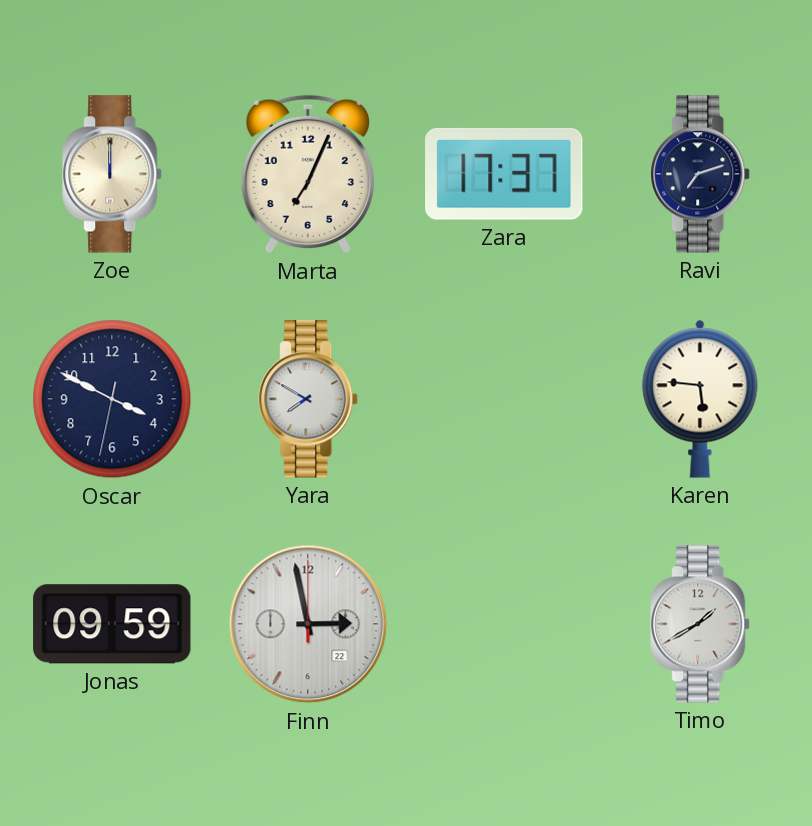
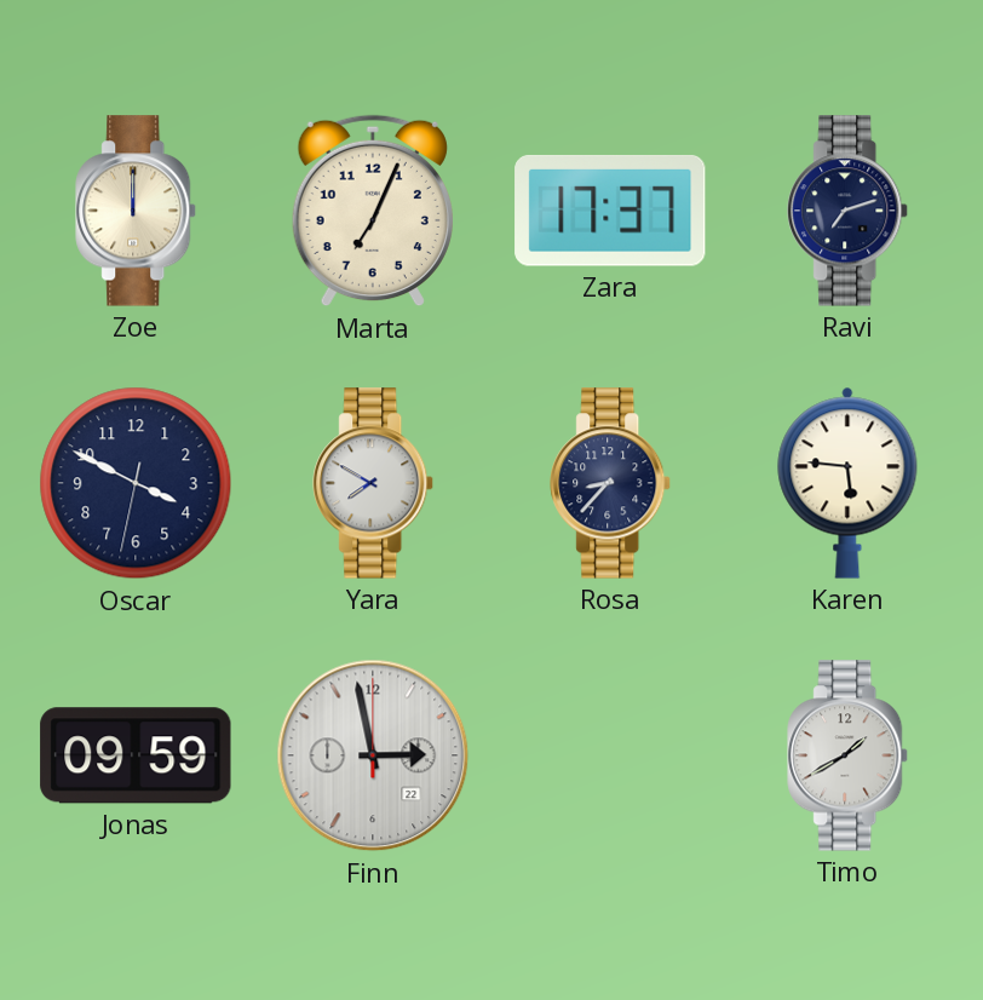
Rosa: none -> 8:37
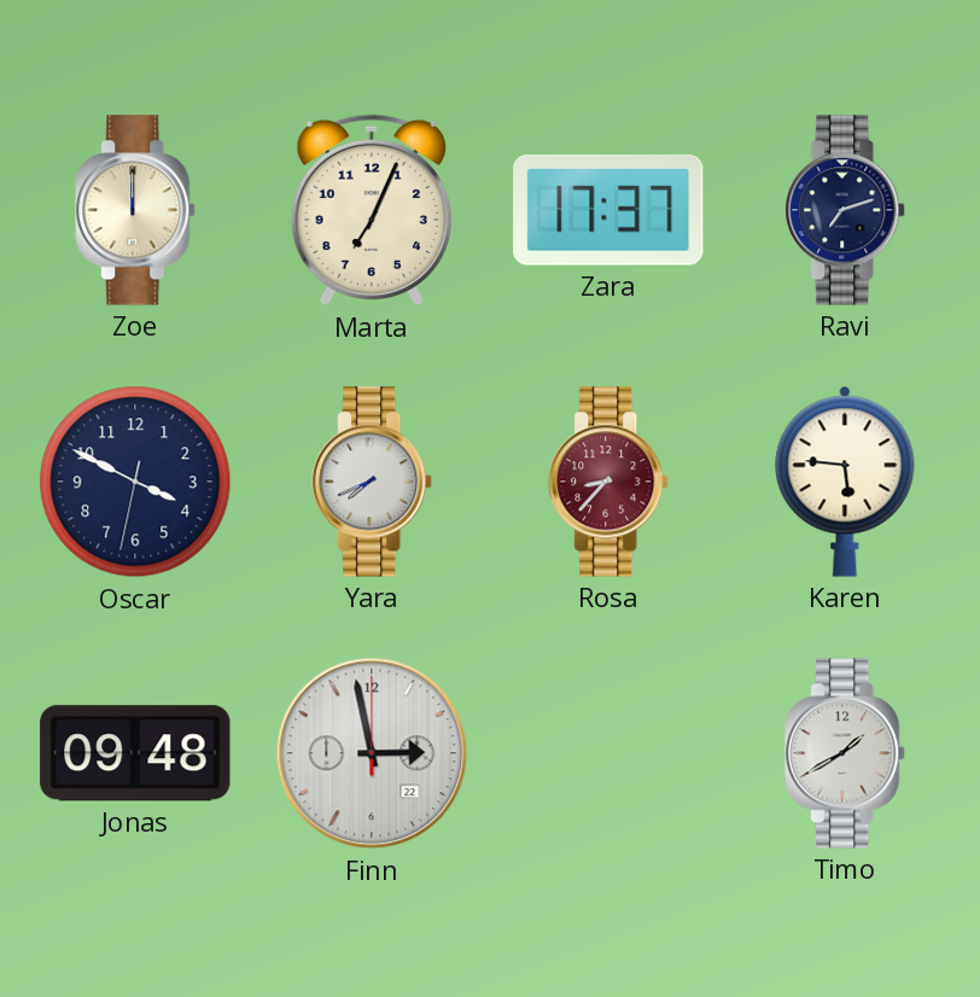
Yara: 7:50 -> 7:41
Rosa dial: navy -> burgundy
Jonas: 09:59 -> 09:48
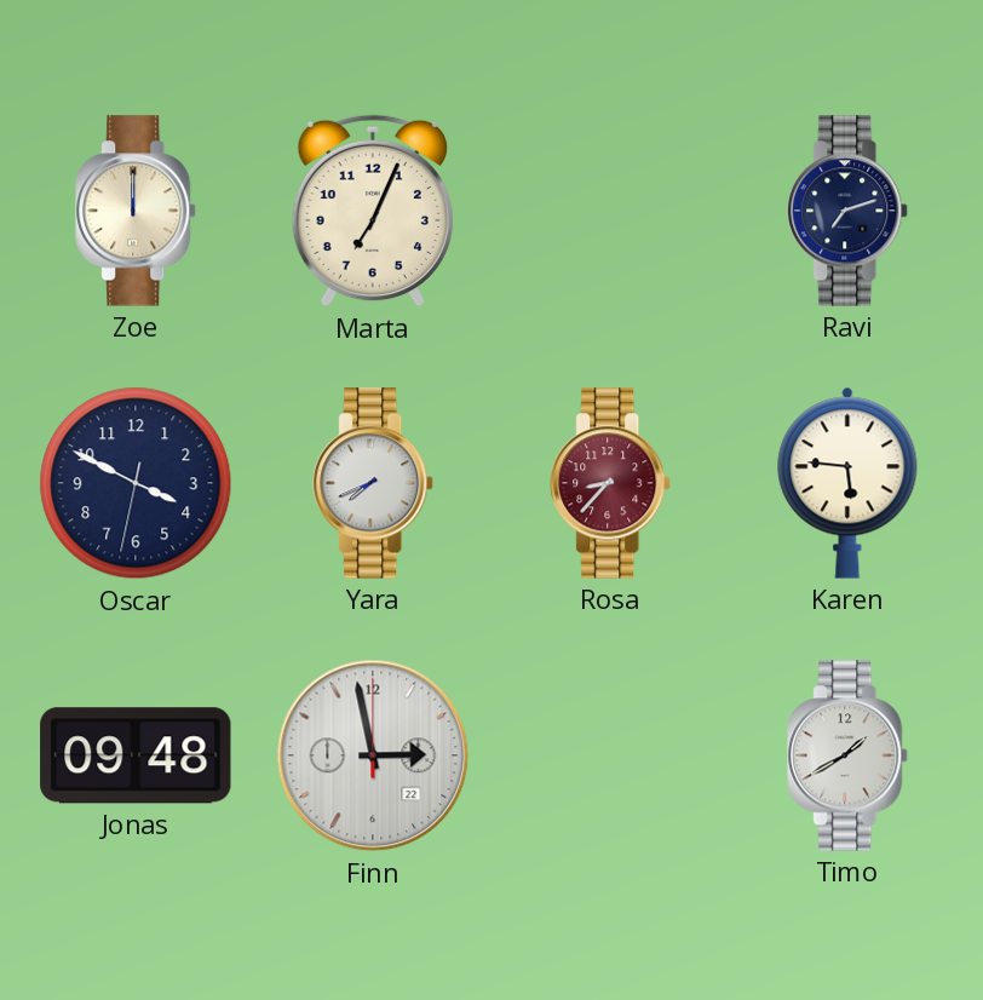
Zara: 17:37 -> none
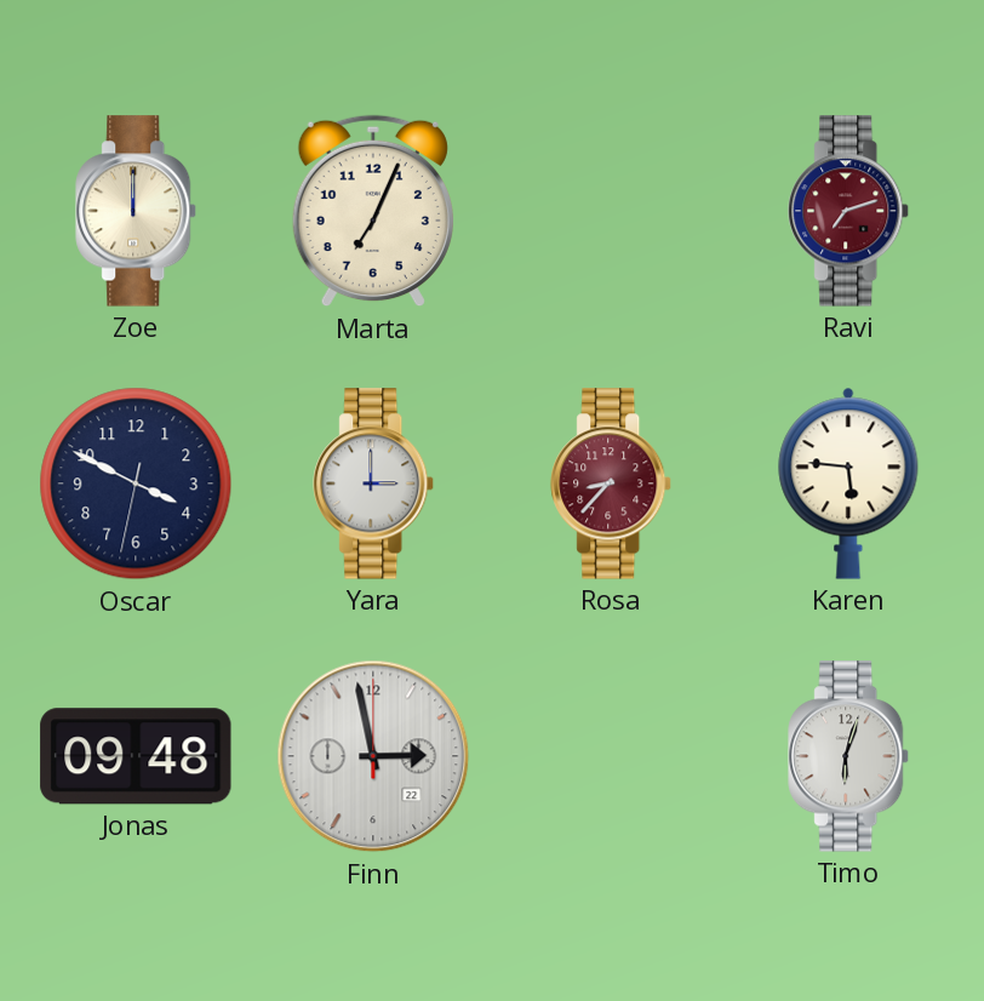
Ravi dial: navy -> burgundy
Yara: 7:41 -> 3:00
Timo: 1:40 -> 6:03
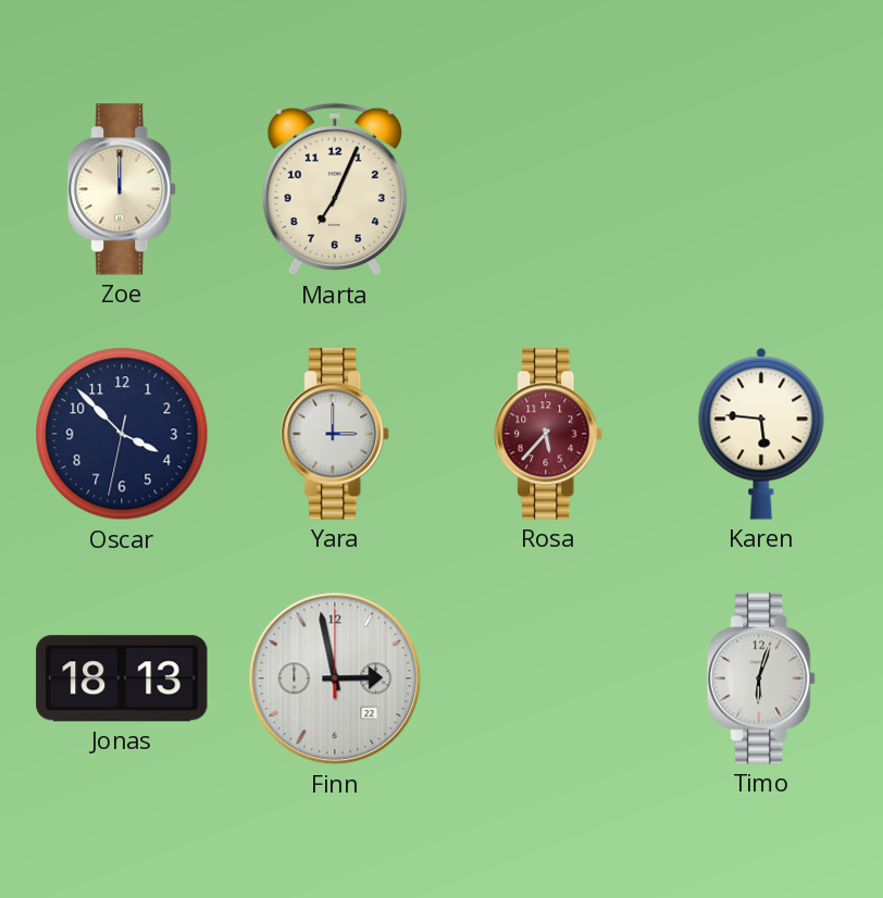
Ravi: 7:12 -> none
Oscar: 3:49 -> 3:52
Rosa: 8:37 -> 5:37
Jonas: 09:48 -> 18:13
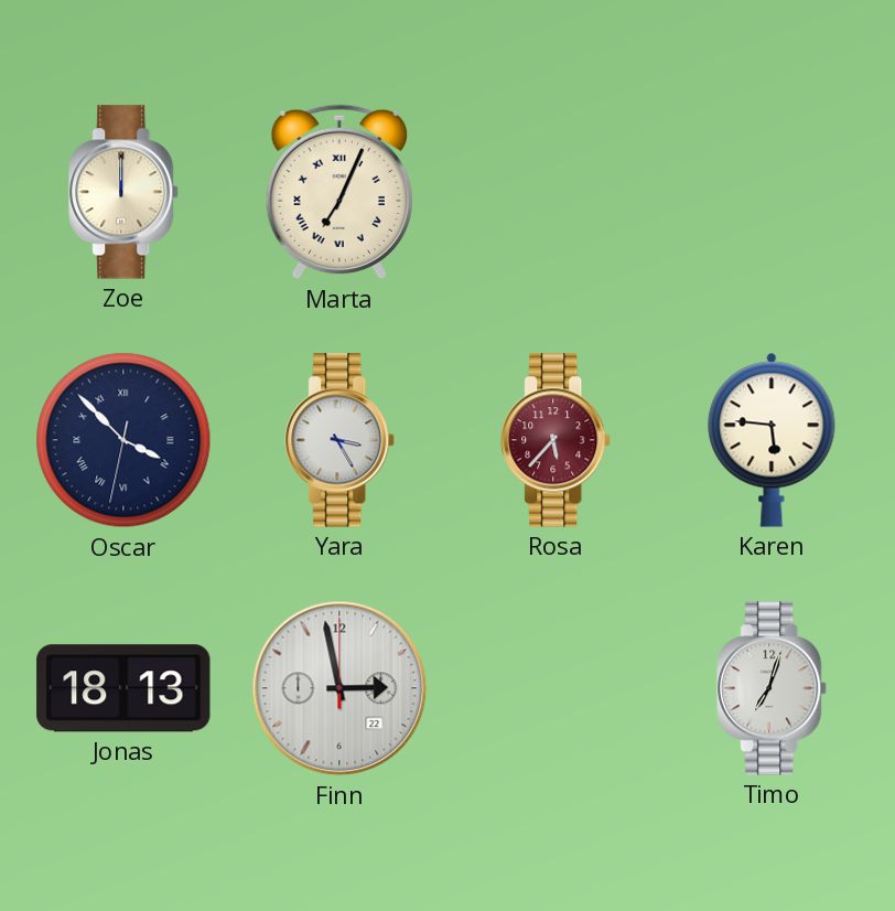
Marta numerals: Arabic -> Roman
Oscar numerals: Arabic -> Roman
Yara: 3:00 -> 3:25
Timo: 6:03 -> 7:03
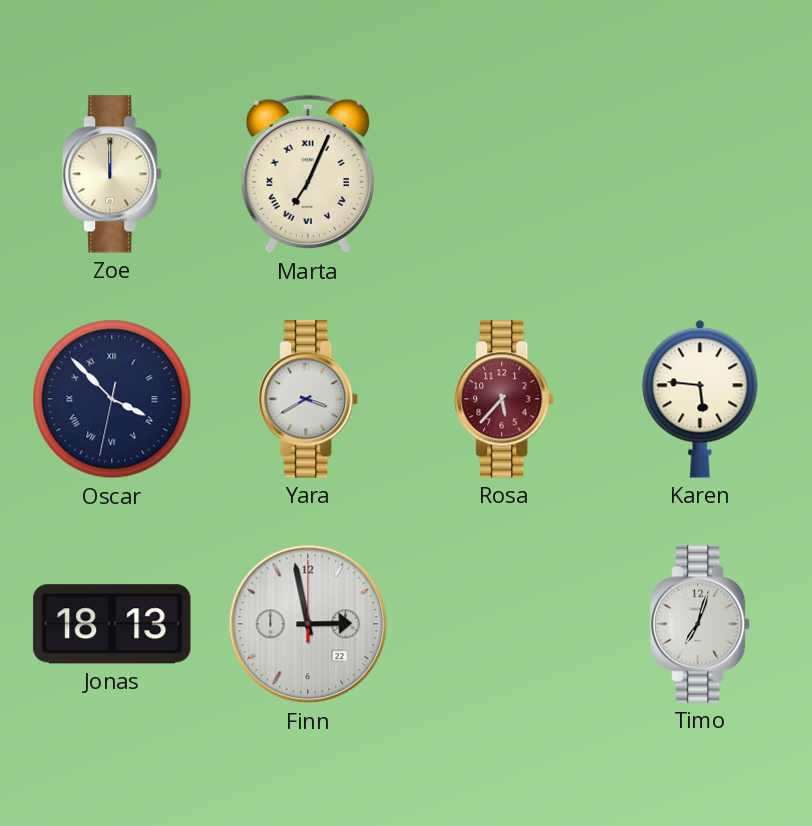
Yara: 3:25 -> 3:40
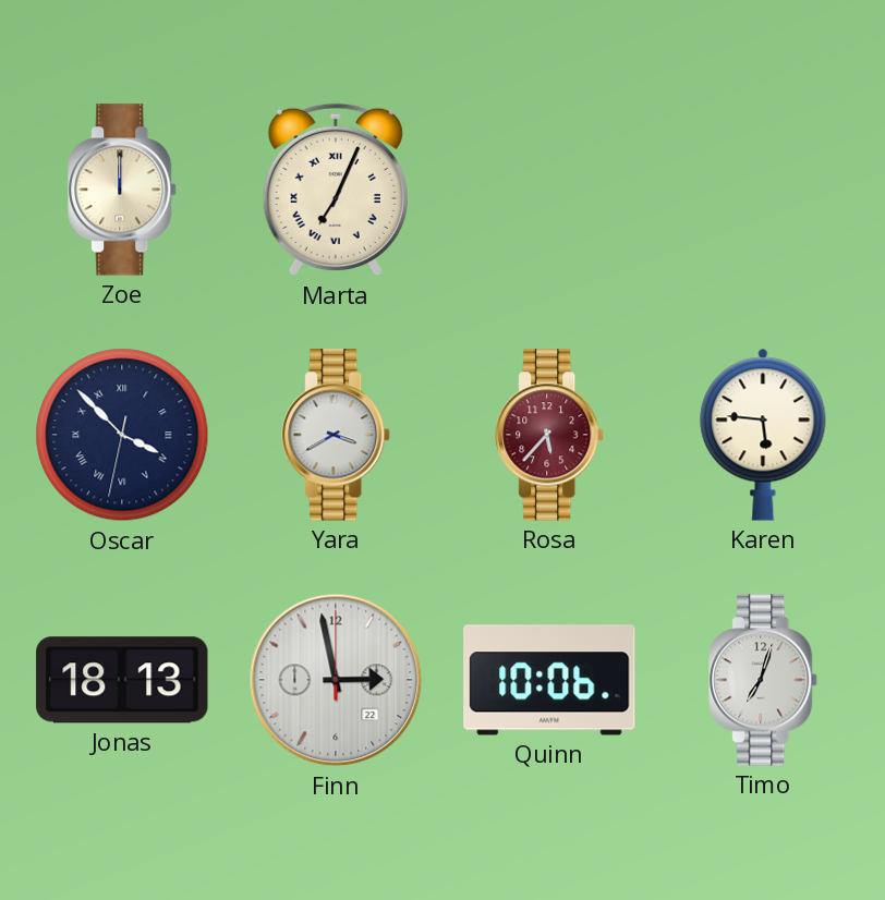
Quinn: none -> 10:06
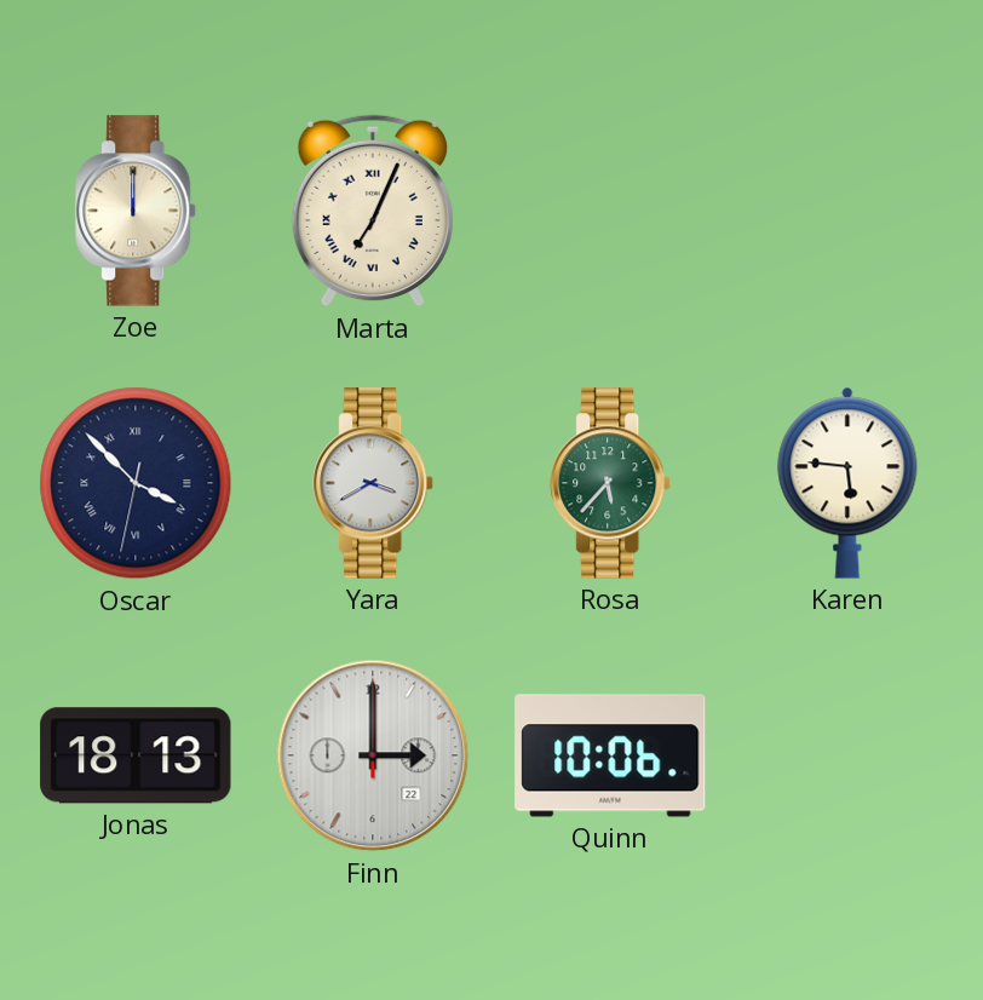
Rosa dial: burgundy -> green
Finn: 2:58 -> 3:00
Timo: 7:03 -> none
